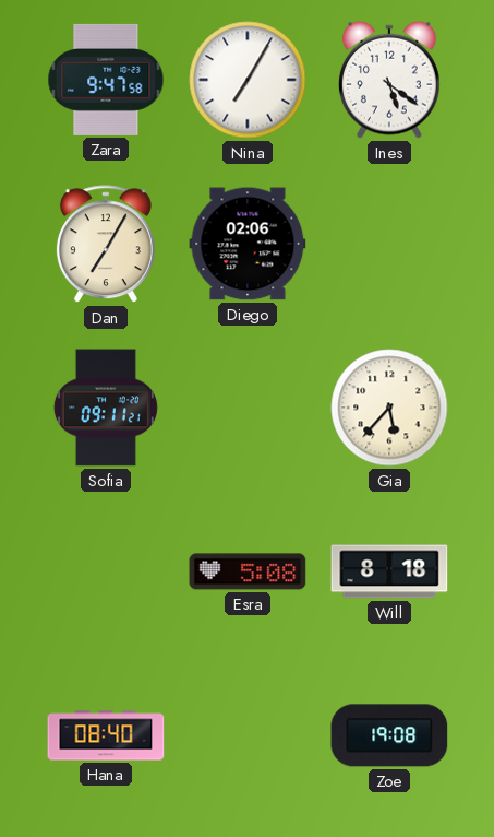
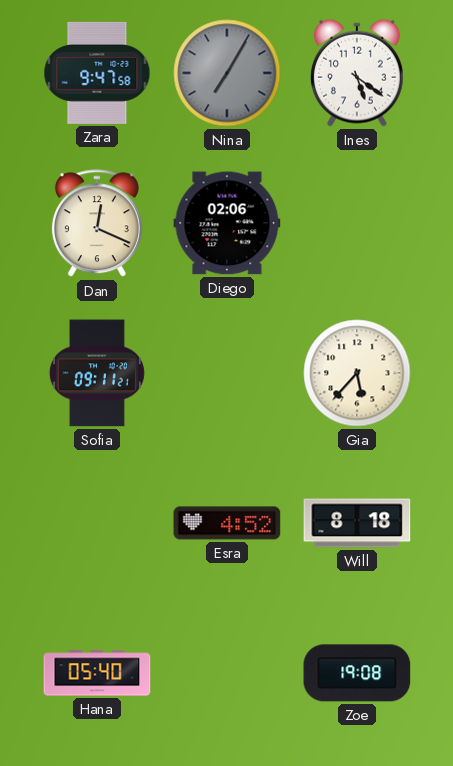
Nina dial: white -> grey
Dan: 7:05 -> 12:19
Esra: 5:08 -> 4:52
Hana: 08:40 -> 05:40
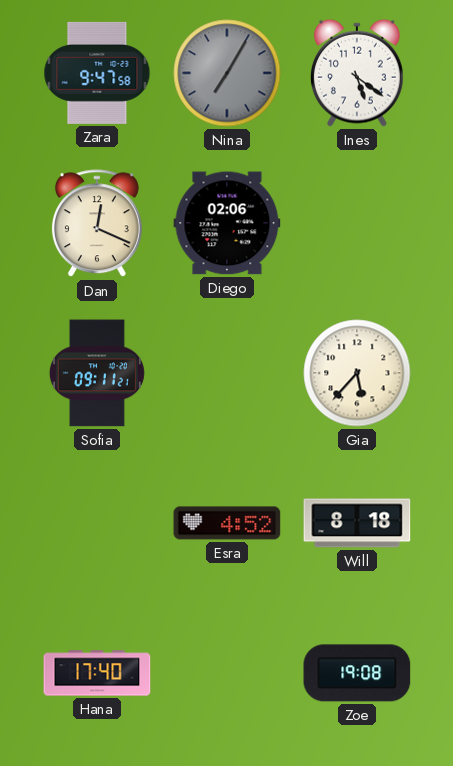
Hana: 05:40 -> 17:40
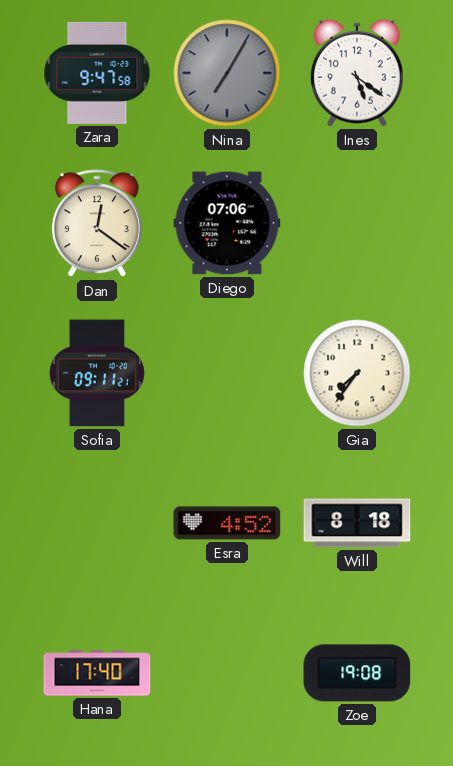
Dan: 12:19 -> 12:21
Diego: 02:06 -> 07:06
Gia: 5:37 -> 7:36
